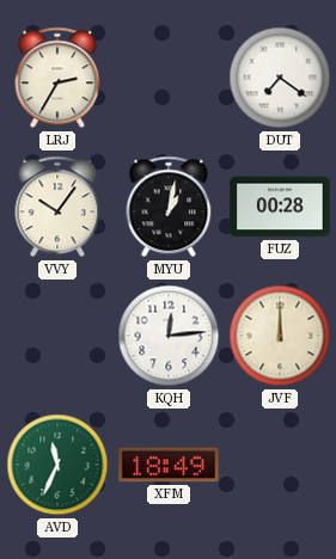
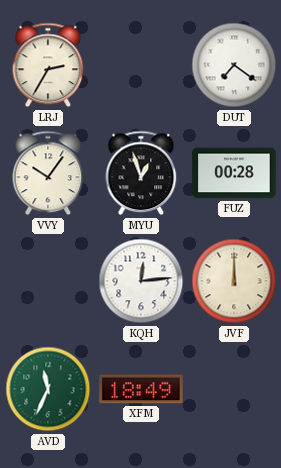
MYU: 1:02 -> 12:57
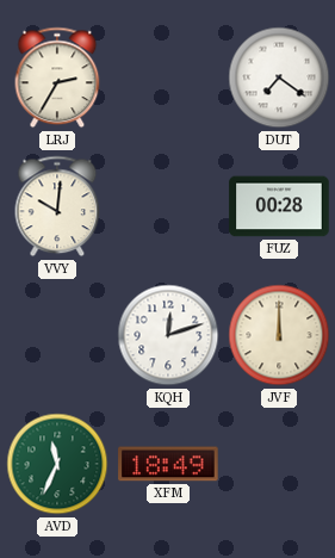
VVY: 10:06 -> 10:01
MYU: 12:57 -> none
KQH: 12:14 -> 12:12
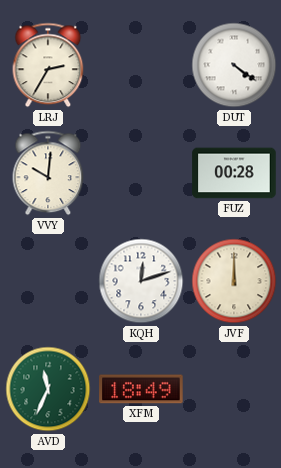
DUT: 7:21 -> 4:21
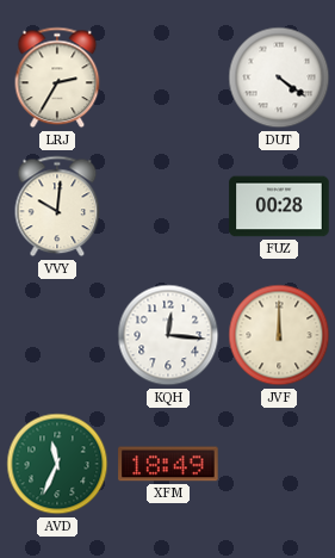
KQH: 12:12 -> 12:16
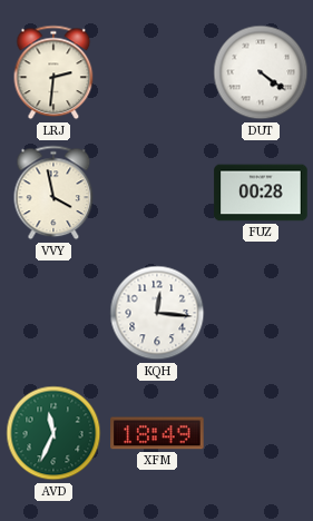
LRJ: 2:35 -> 2:31
VVY: 10:01 -> 3:58
JVF: 12:00 -> none
